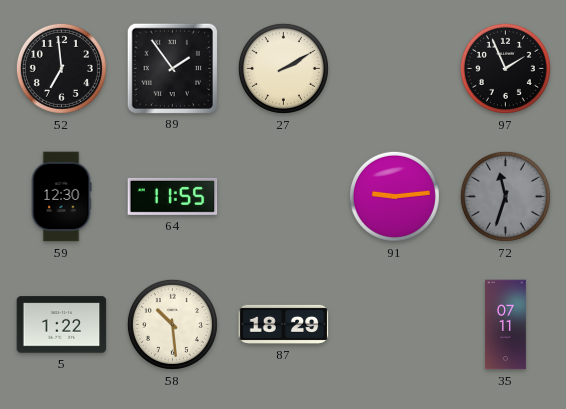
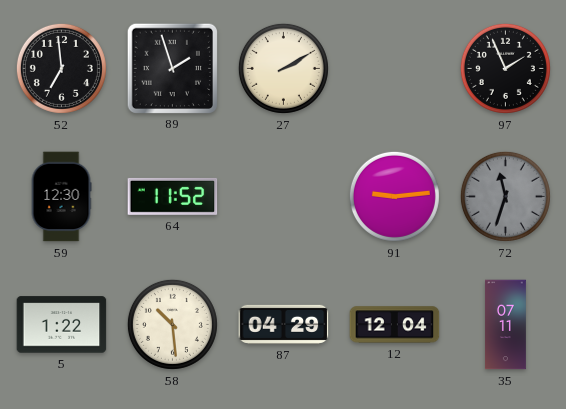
89: 1:54 -> 1:57
64: 11:55 -> 11:52
87: 18:29 -> 04:29
12: none -> 12:04
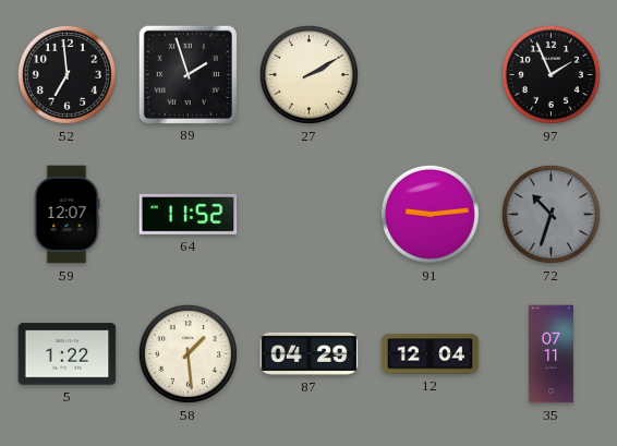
59: 12:30 -> 12:07
72: 11:33 -> 10:33
58: 10:29 -> 1:29
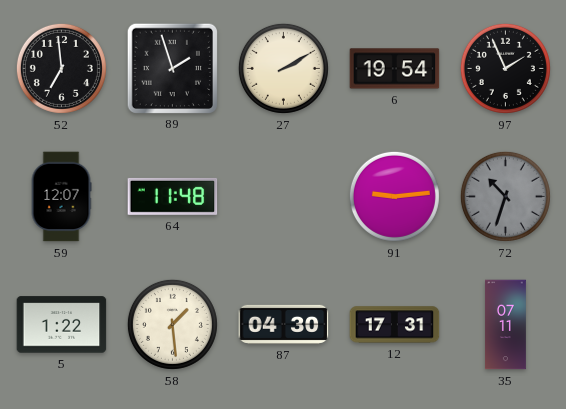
6: none -> 19:54
64: 11:52 -> 11:48
87: 04:29 -> 04:30
12: 12:04 -> 17:31
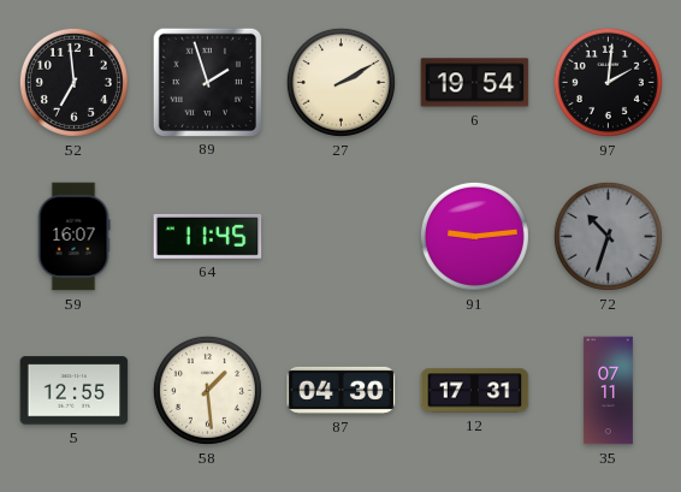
97: 1:56 -> 2:01
59: 12:07 -> 16:07
64: 11:48 -> 11:45
5: 1:22 -> 12:55
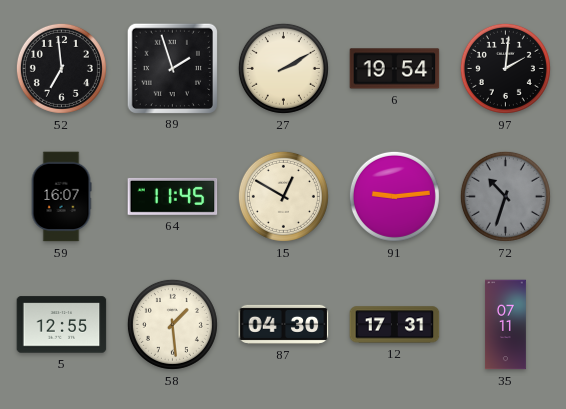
15: none -> 12:50
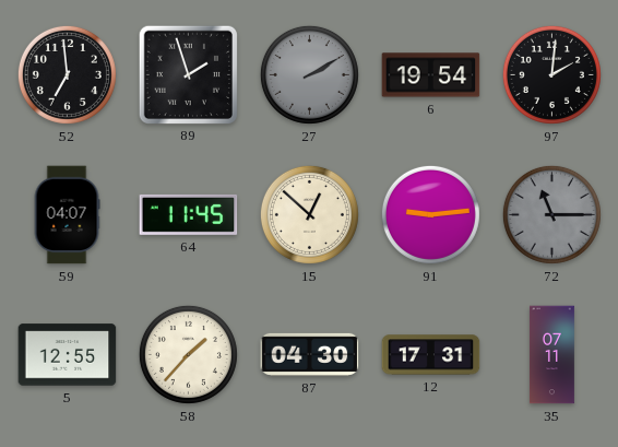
27 dial: cream -> grey
59: 16:07 -> 04:07
15: 12:50 -> 12:52
72: 10:33 -> 11:15
58: 1:29 -> 1:37
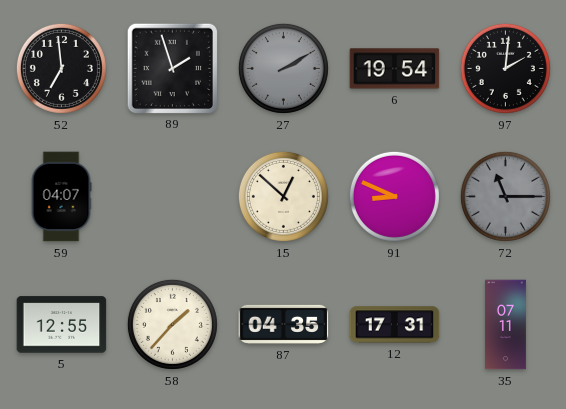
64: 11:45 -> none
91: 9:14 -> 8:49
87: 04:30 -> 04:35
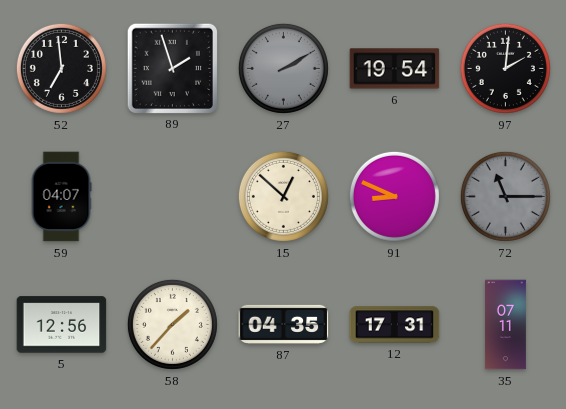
5: 12:55 -> 12:56
